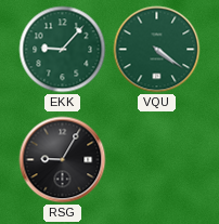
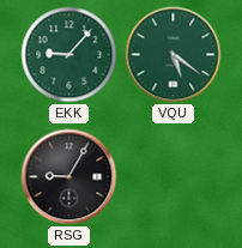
VQU: 4:21 -> 5:21
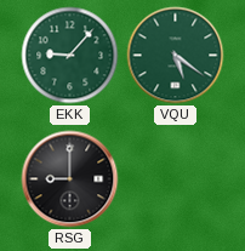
RSG: 9:05 -> 9:00
